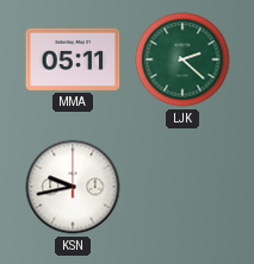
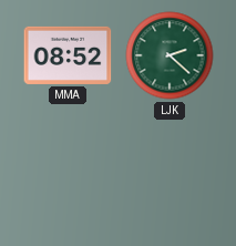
MMA: 05:11 -> 08:52
KSN: 9:43 -> none
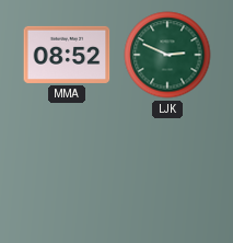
LJK: 2:22 -> 2:49
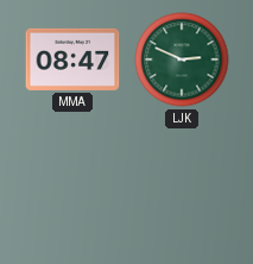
MMA: 08:52 -> 08:47
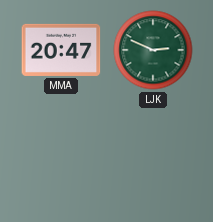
MMA: 08:47 -> 20:47
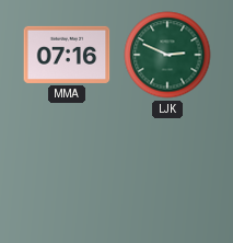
MMA: 20:47 -> 07:16
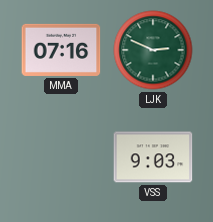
VSS: none -> 9:03
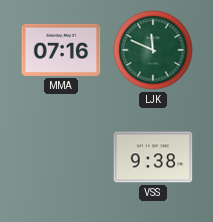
LJK: 2:49 -> 11:49
VSS: 9:03 -> 9:38
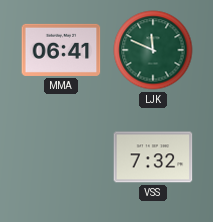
MMA: 07:16 -> 06:41
VSS: 9:38 -> 7:32
